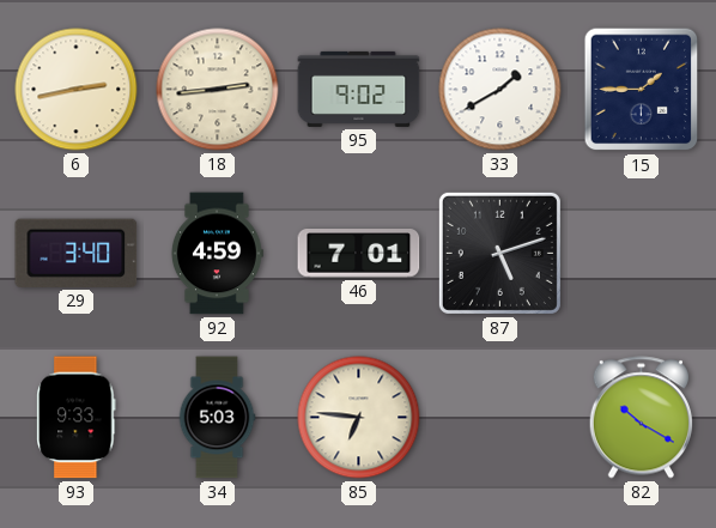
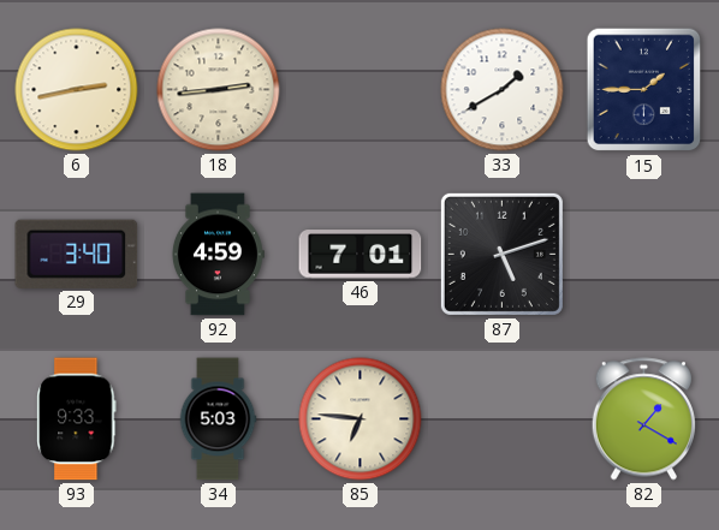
95: 9:02 -> none
82: 10:20 -> 1:20
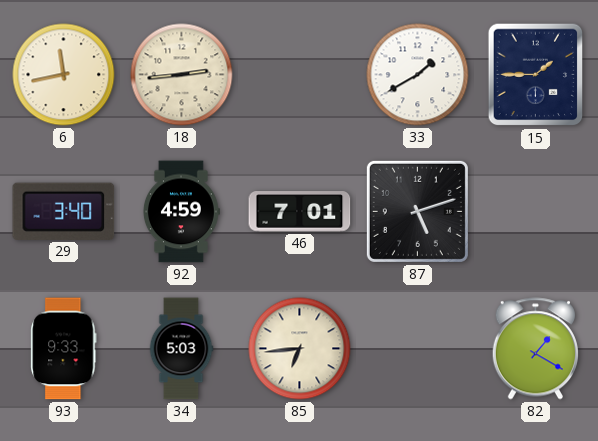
6: 2:43 -> 11:43
85: 6:46 -> 6:44
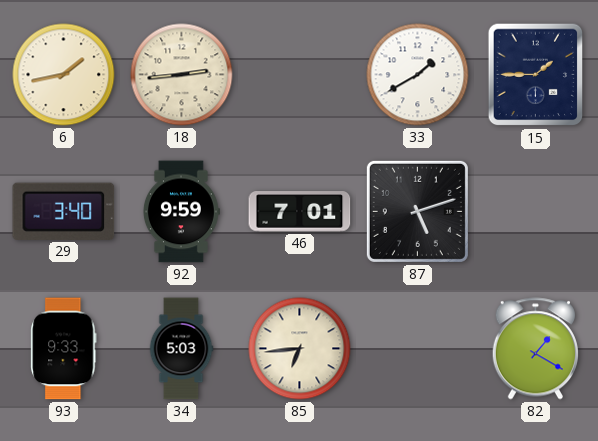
6: 11:43 -> 1:43
92: 4:59 -> 9:59
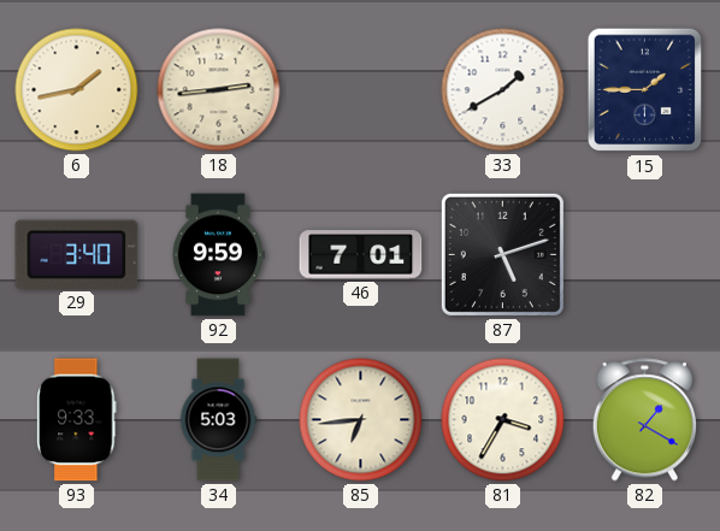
81: none -> 3:35
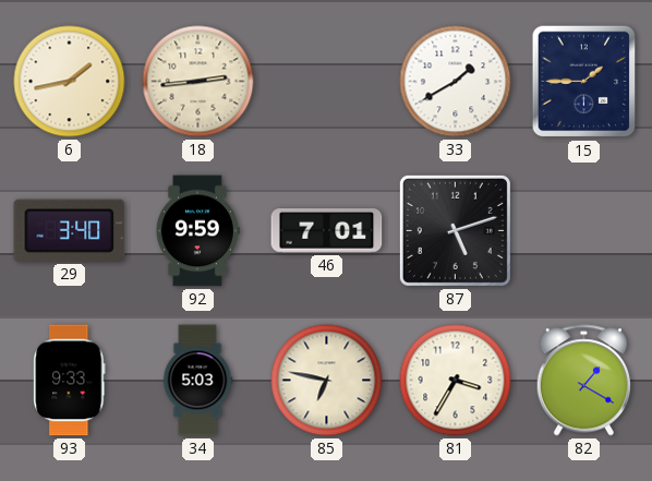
85: 6:44 -> 6:47
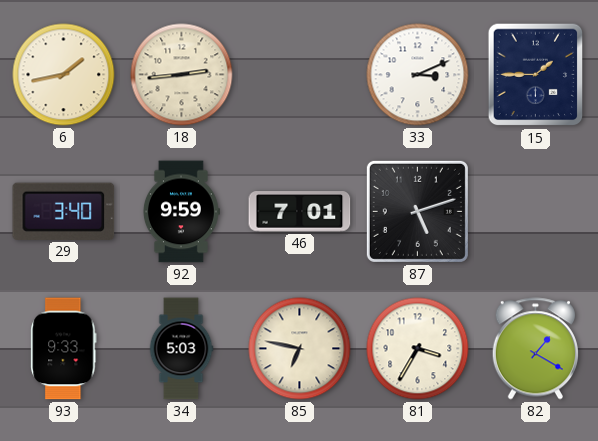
33: 1:40 -> 3:11
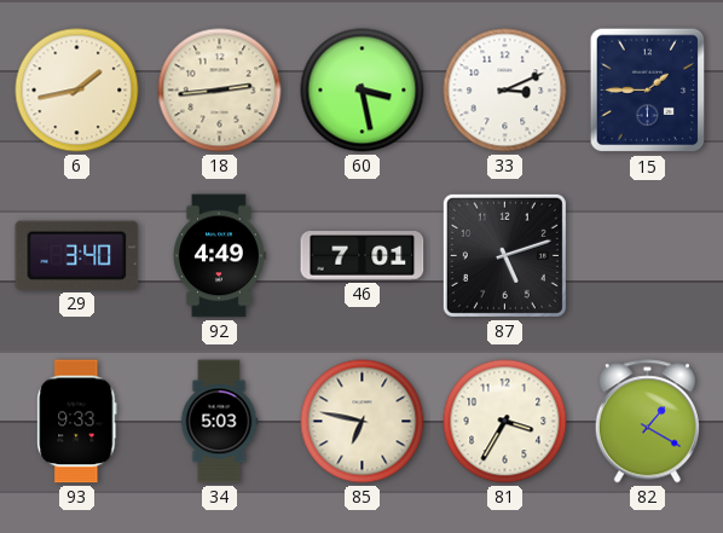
60: none -> 3:28
92: 9:59 -> 4:49
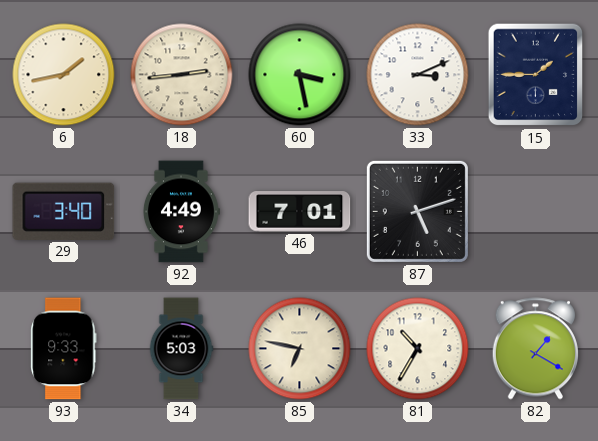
81: 3:35 -> 10:35
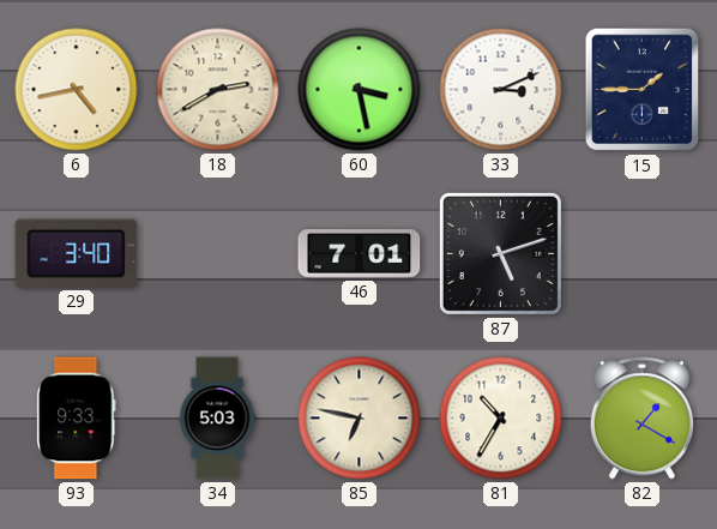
6: 1:43 -> 4:43
18: 2:44 -> 2:40
92: 4:49 -> none
